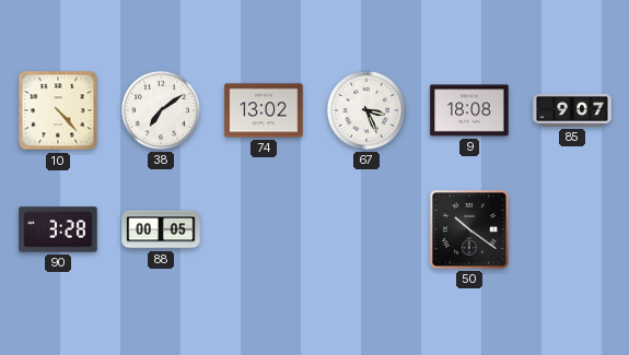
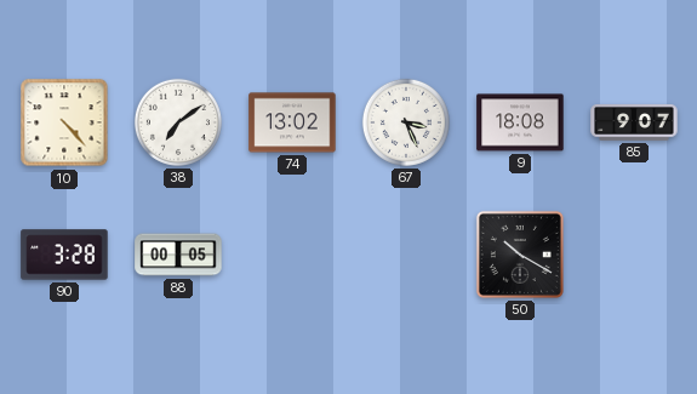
50: 10:21 -> 10:20
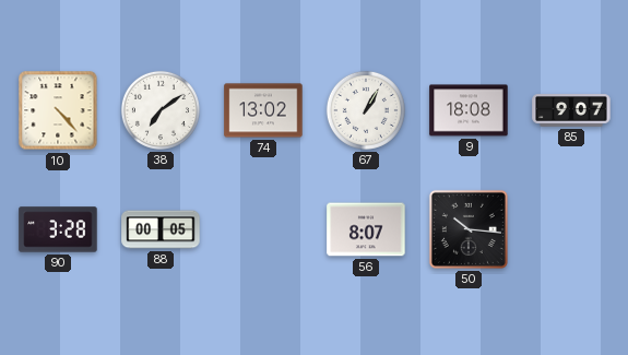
67: 3:26 -> 1:05
56: none -> 8:07
50: 10:20 -> 10:16
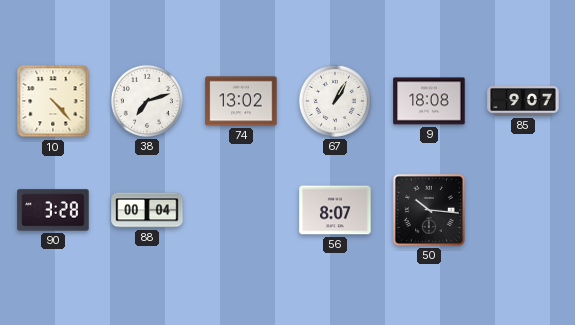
38: 7:09 -> 7:12
88: 00:05 -> 00:04
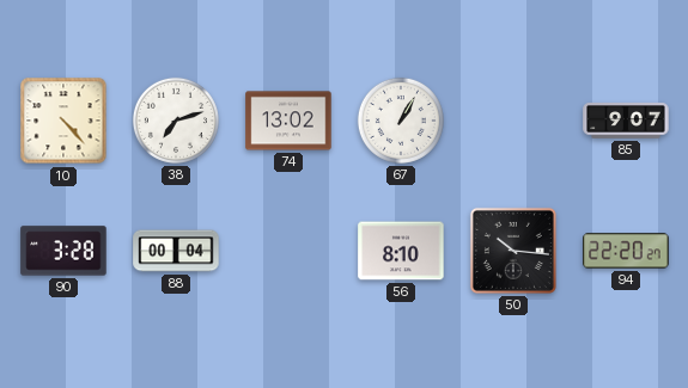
9: 18:08 -> none
56: 8:07 -> 8:10
94: none -> 22:20
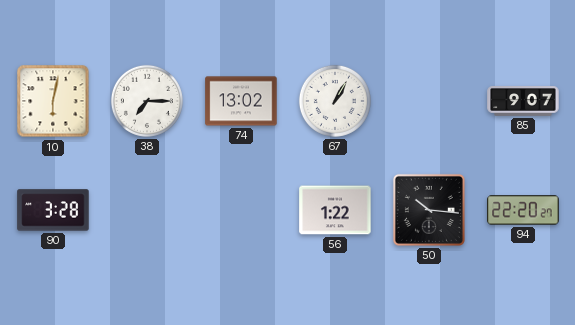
10: 4:23 -> 6:02
38: 7:12 -> 7:15
88: 00:04 -> none
56: 8:10 -> 1:22
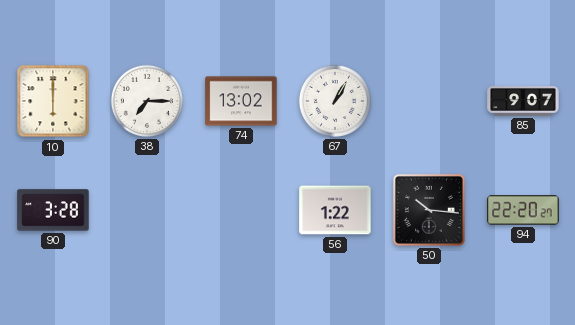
10: 6:02 -> 6:00
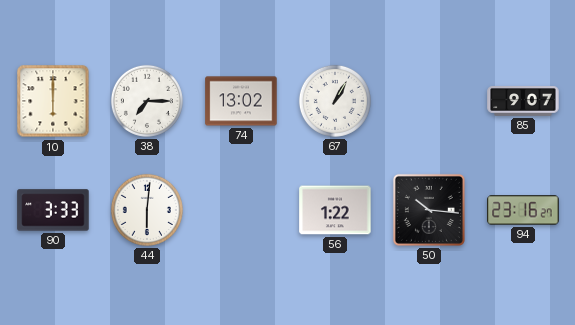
90: 3:28 -> 3:33
44: none -> 6:01
94: 22:20 -> 23:16
